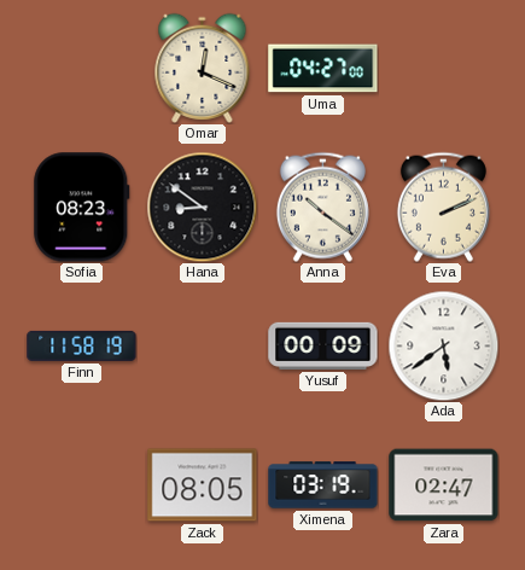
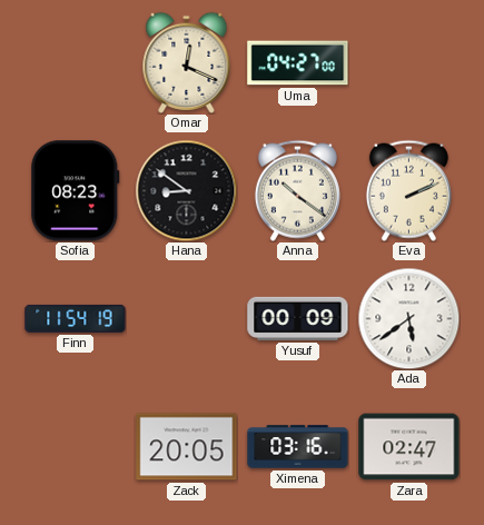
Finn: 11:58 -> 11:54
Zack: 08:05 -> 20:05
Ximena: 03:19 -> 03:16
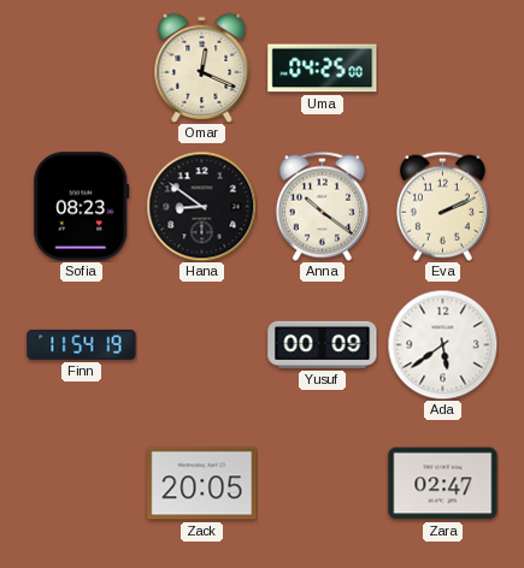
Uma: 04:27 -> 04:25
Ximena: 03:16 -> none
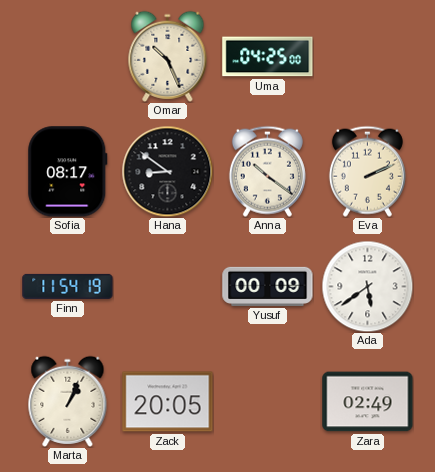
Omar: 12:19 -> 10:26
Sofia: 08:23 -> 08:17
Marta: none -> 1:04
Zara: 02:47 -> 02:49
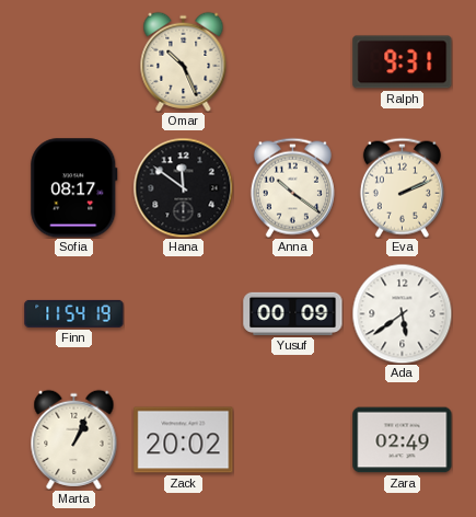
Uma: 04:25 -> none
Ralph: none -> 9:31
Hana: 8:51 -> 11:51
Zack: 20:05 -> 20:02
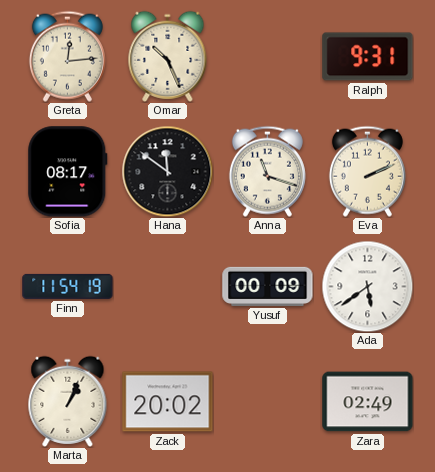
Greta: none -> 12:14
Anna: 10:21 -> 11:18
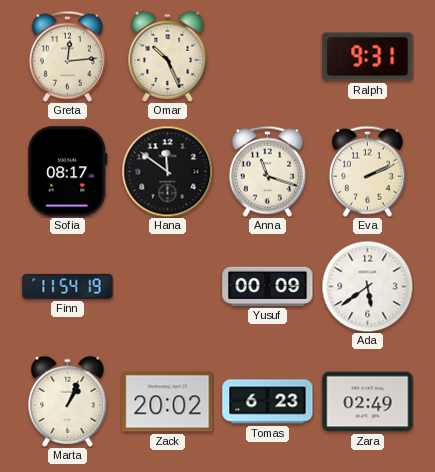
Tomas: none -> 6:23
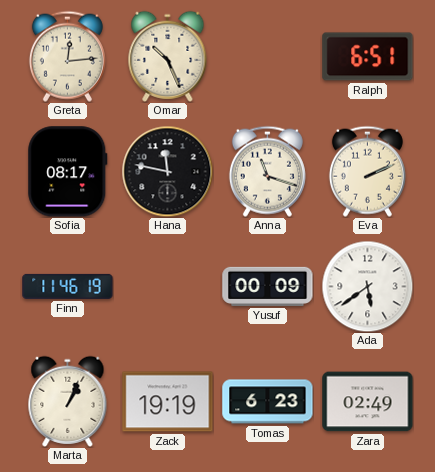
Ralph: 9:31 -> 6:51
Hana: 11:51 -> 11:47
Finn: 11:54 -> 11:46
Zack: 20:02 -> 19:19
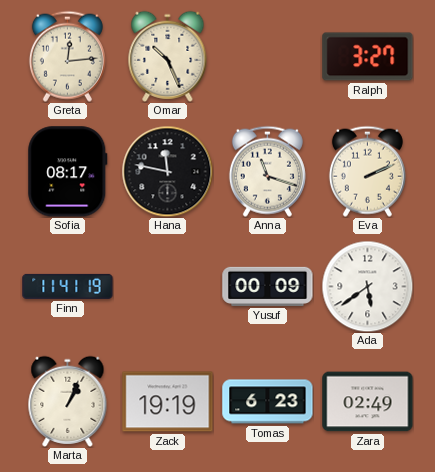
Ralph: 6:51 -> 3:27
Finn: 11:46 -> 11:41
